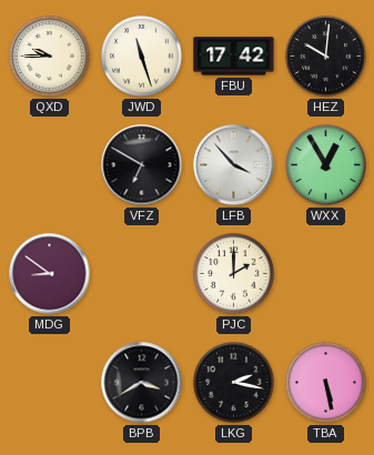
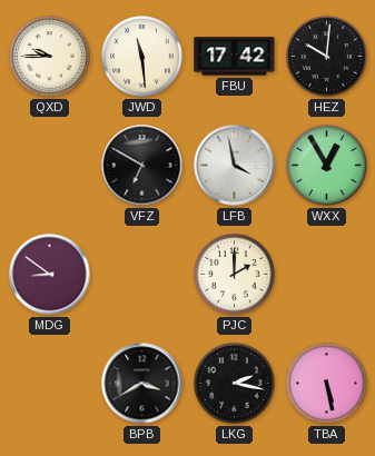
JWD: 11:27 -> 11:29
LFB: 3:53 -> 3:58
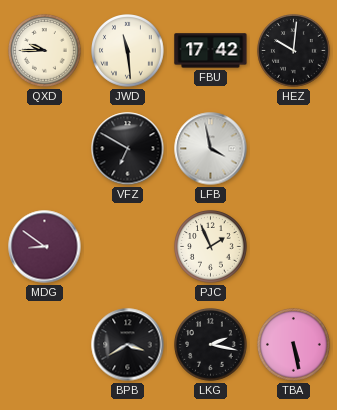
WXX: 12:55 -> none
PJC: 2:00 -> 1:56
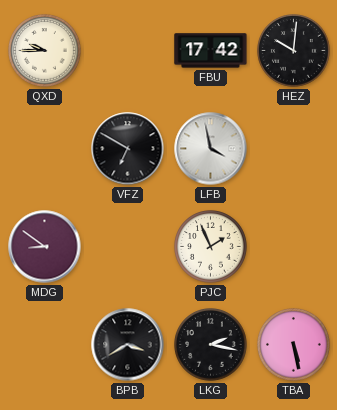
JWD: 11:29 -> none
